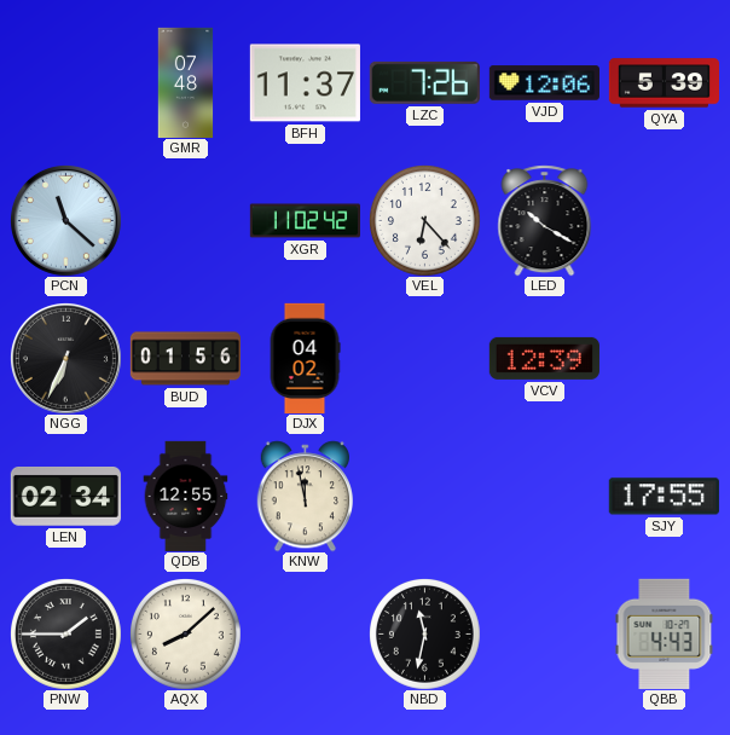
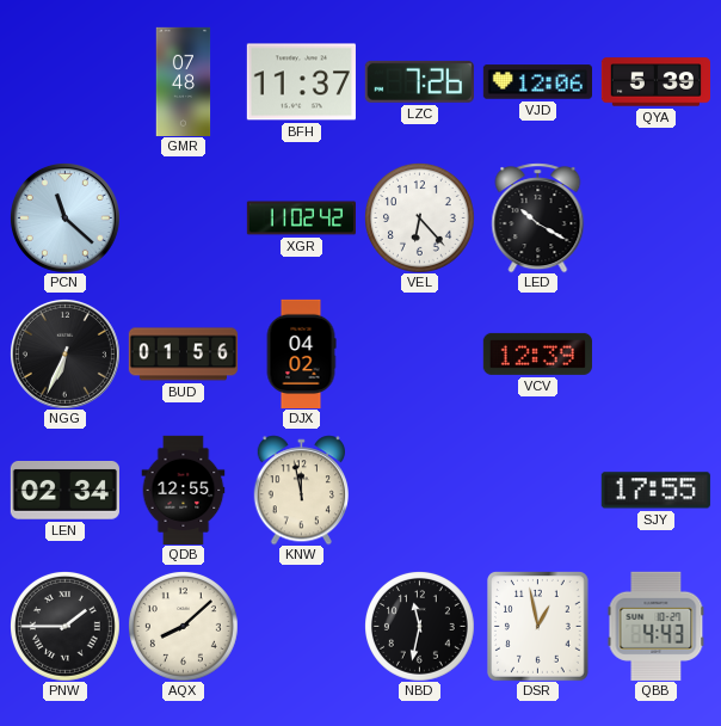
DSR: none -> 12:58
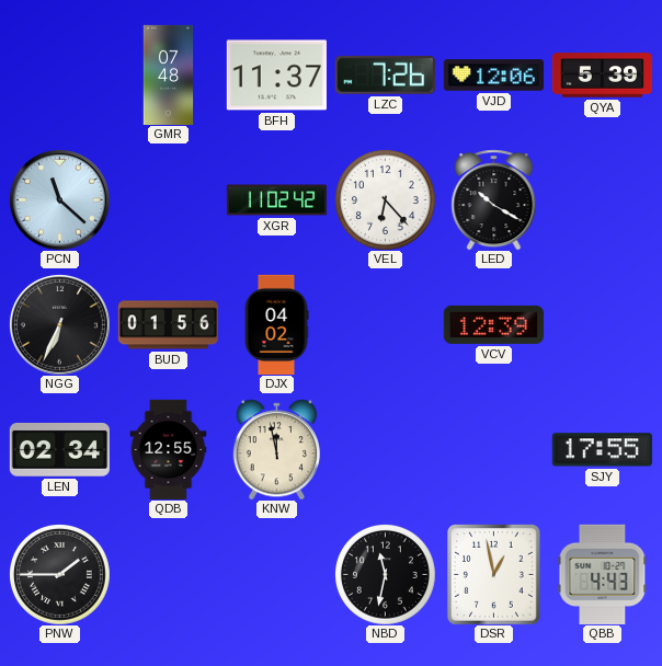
AQX: 8:08 -> none
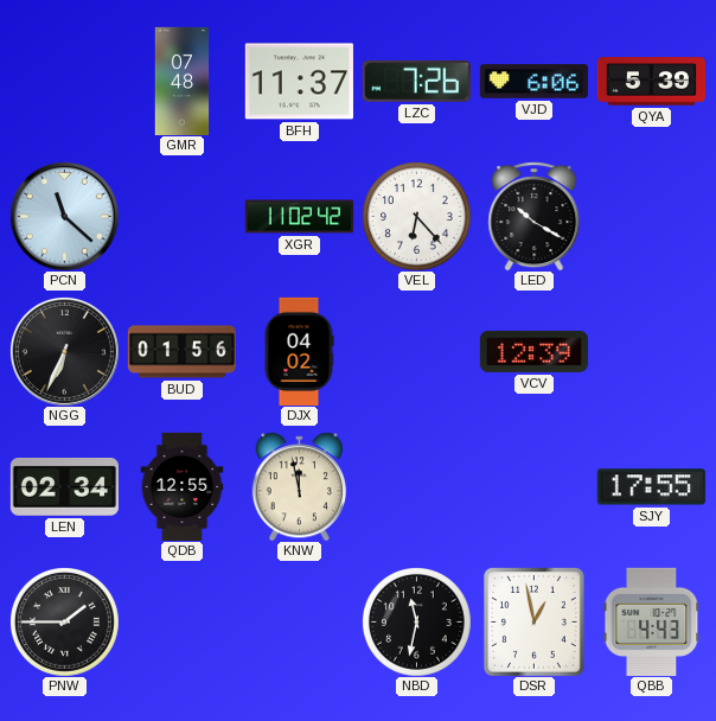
VJD: 12:06 -> 6:06
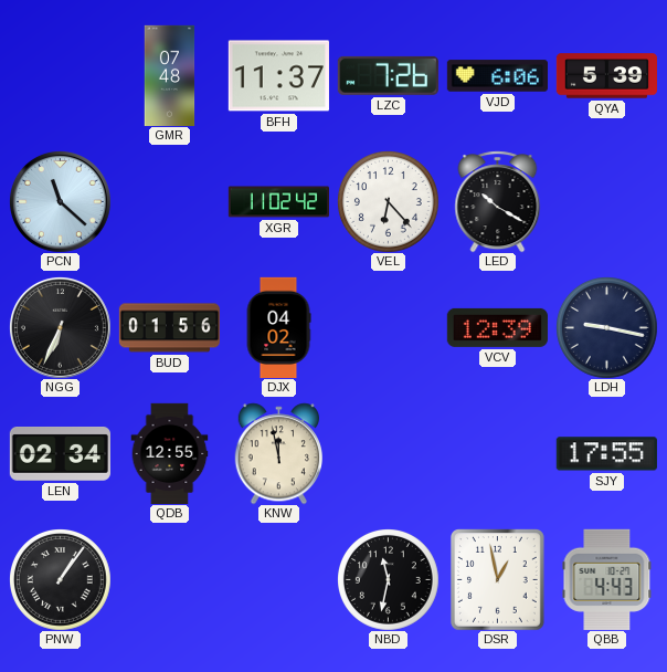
LDH: none -> 9:17
PNW: 1:45 -> 1:06
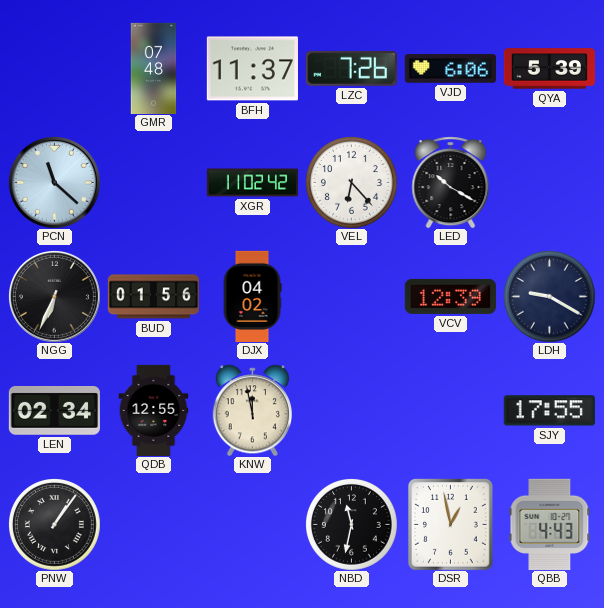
LDH: 9:17 -> 9:20
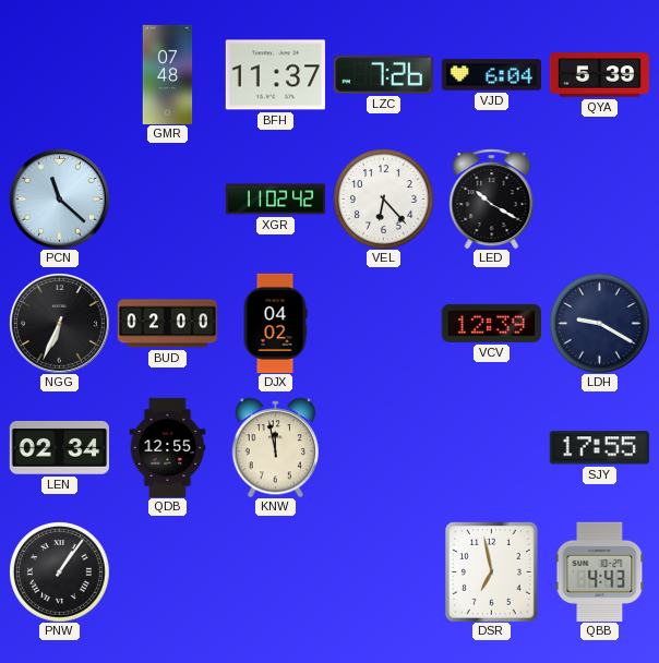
VJD: 6:06 -> 6:04
BUD: 01:56 -> 02:00
NBD: 11:32 -> none
DSR: 12:58 -> 6:58
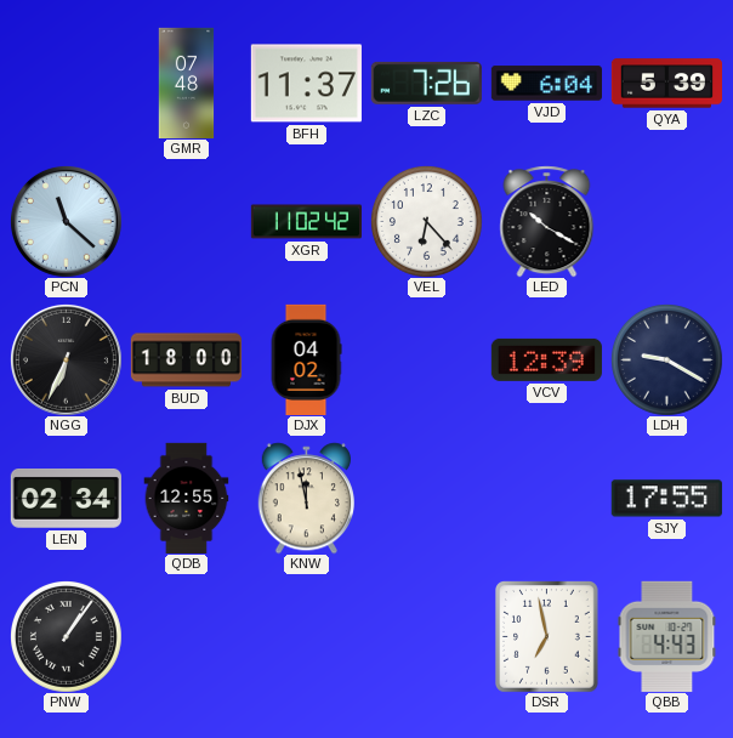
BUD: 02:00 -> 18:00
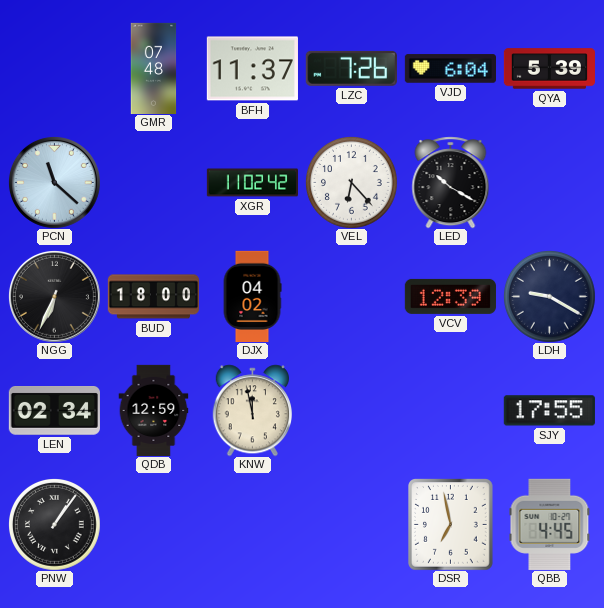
QDB: 12:55 -> 12:59
QBB: 4:43 -> 4:45
